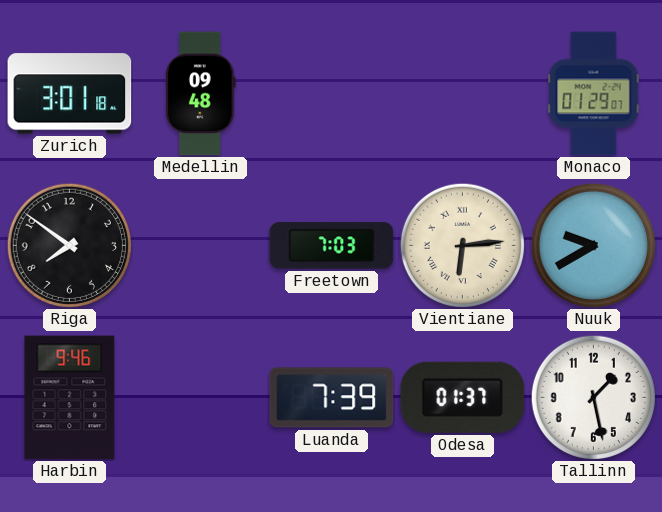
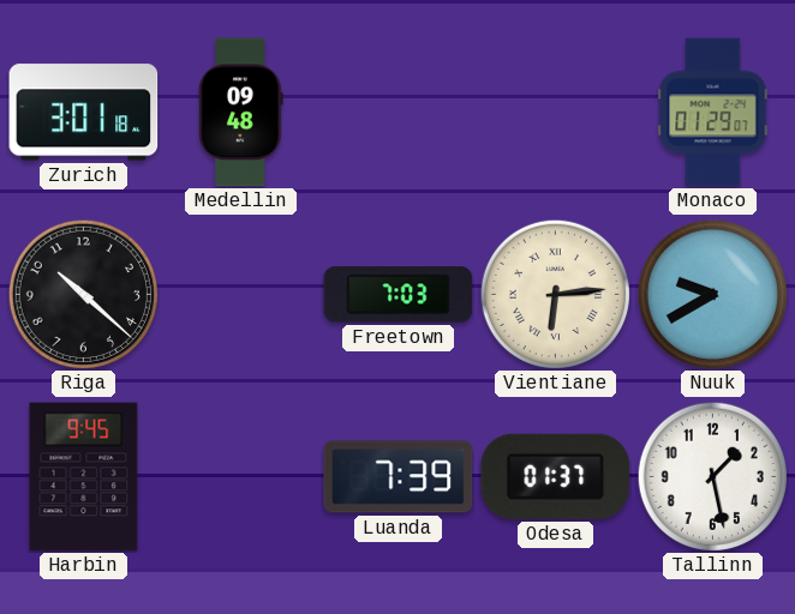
Riga: 7:51 -> 10:22
Harbin: 9:46 -> 9:45
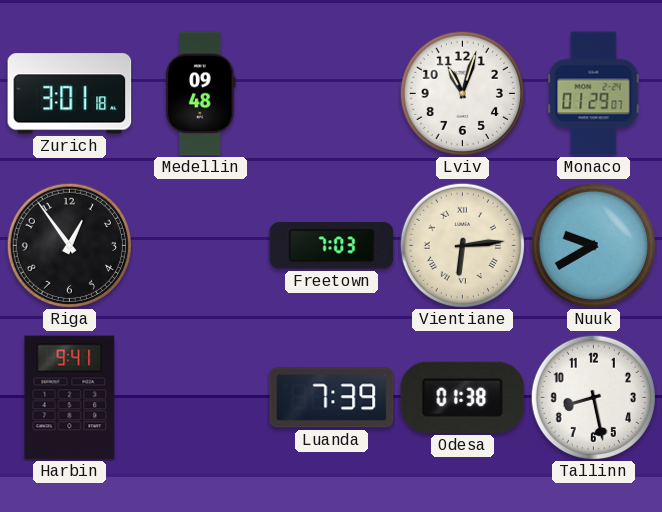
Lviv: none -> 11:03
Riga: 10:22 -> 12:54
Harbin: 9:45 -> 9:41
Odesa: 01:37 -> 01:38
Tallinn: 1:28 -> 8:28
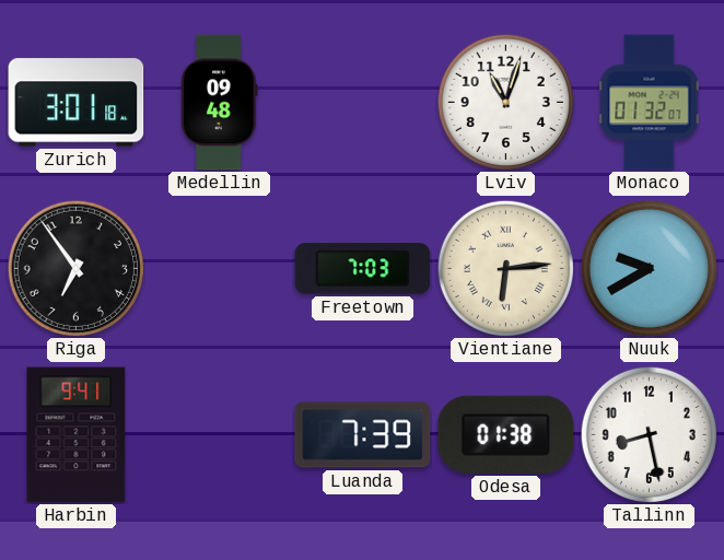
Monaco: 01:29 -> 01:32
Riga: 12:54 -> 6:54
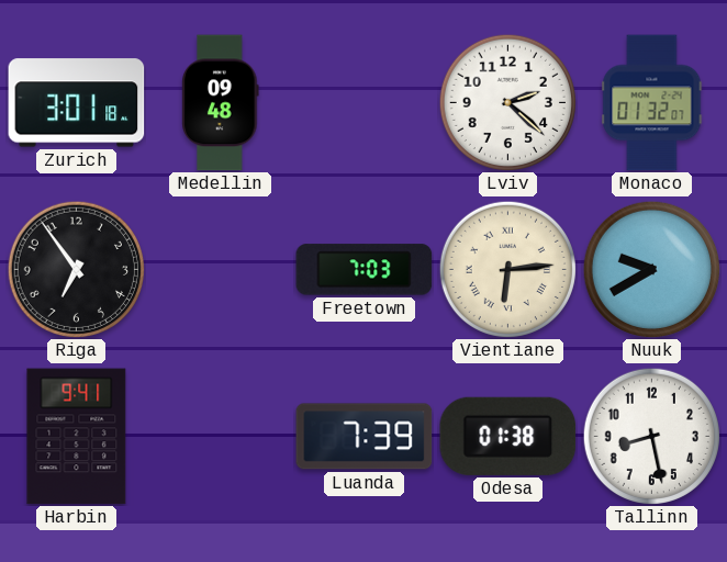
Lviv: 11:03 -> 2:22
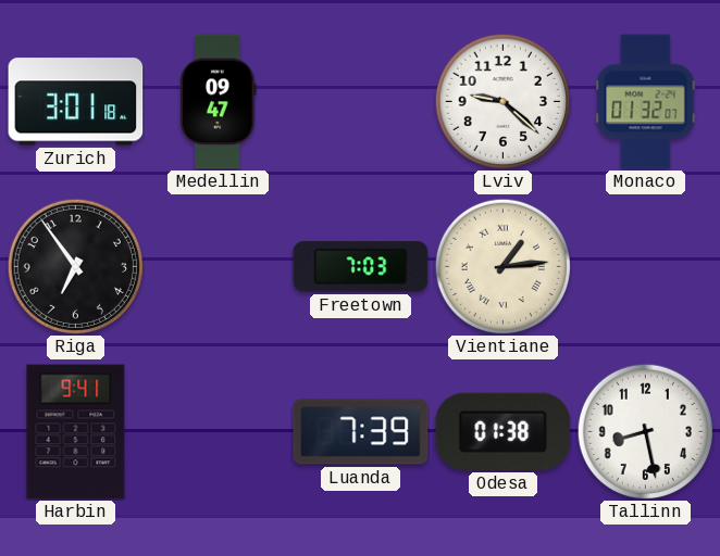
Medellin: 09:48 -> 09:47
Lviv: 2:22 -> 9:22
Vientiane: 6:14 -> 1:14
Nuuk: 9:40 -> none
